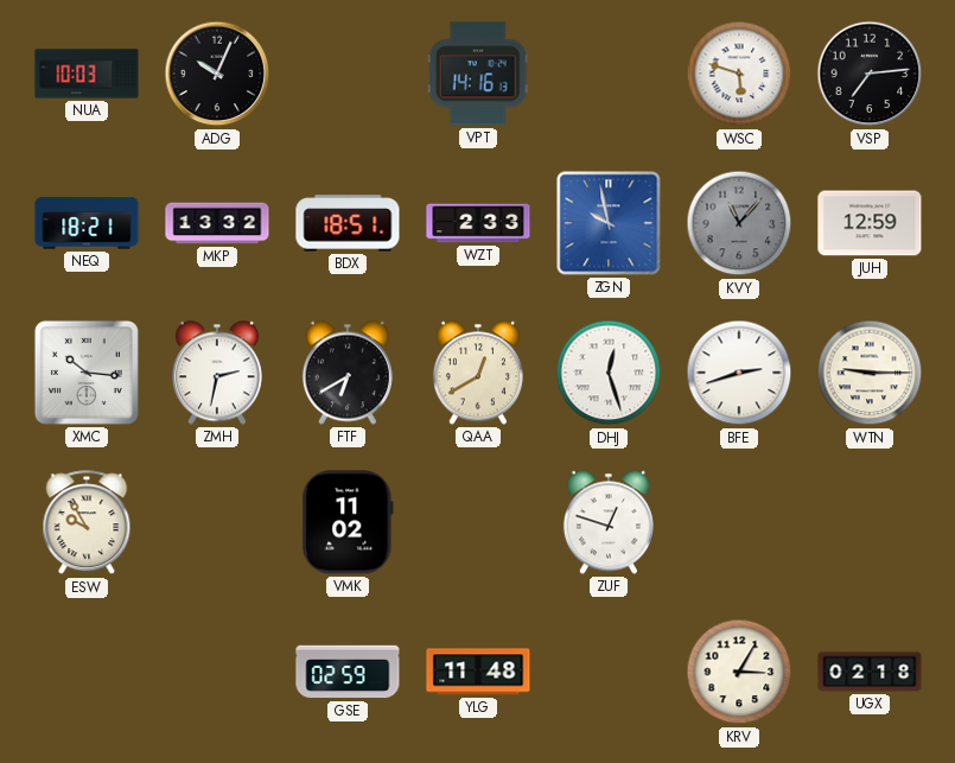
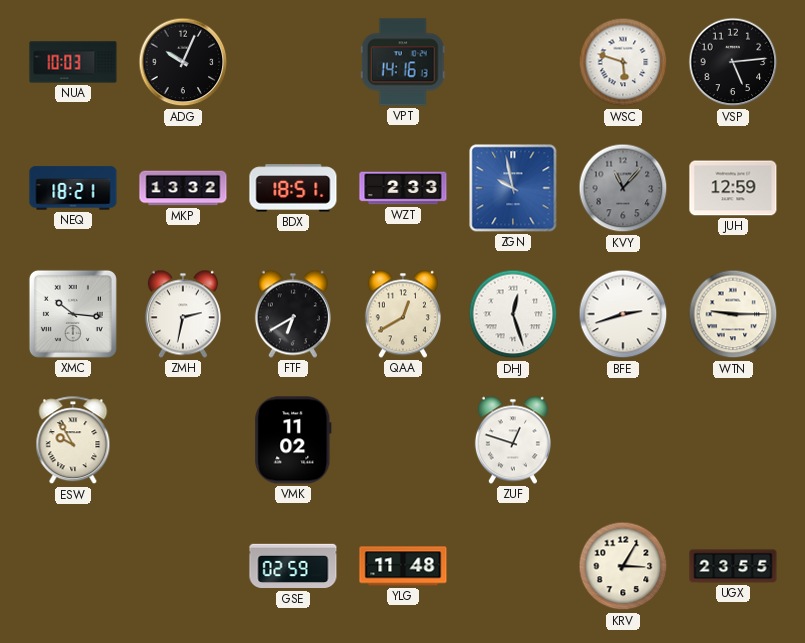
VSP: 7:14 -> 5:14
UGX: 02:18 -> 23:55
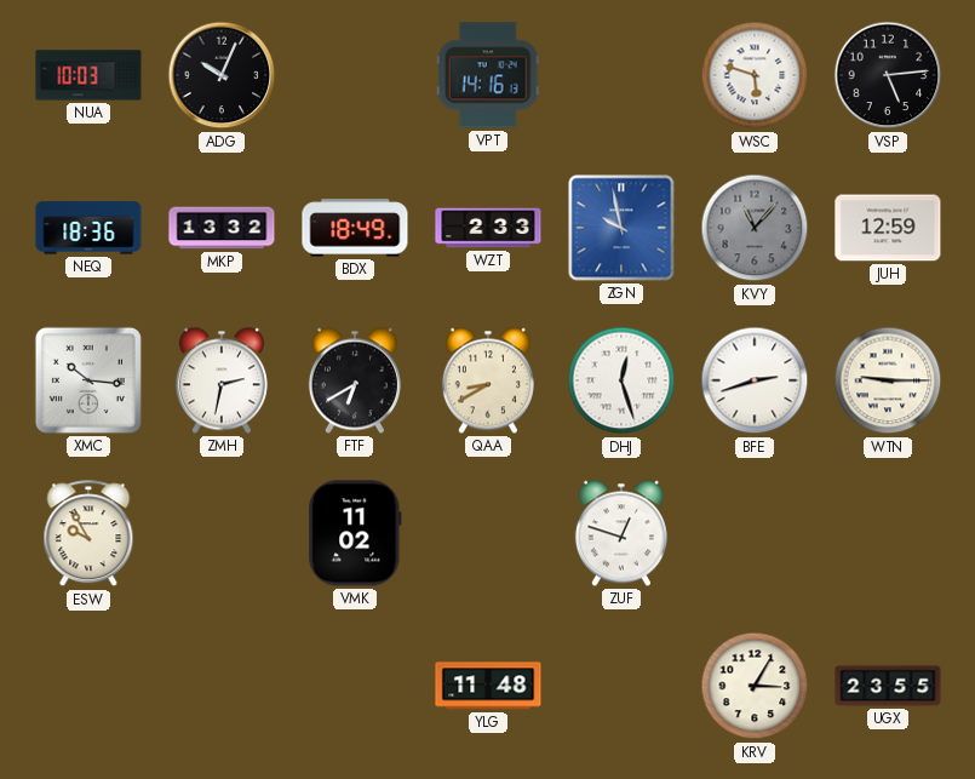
NEQ: 18:21 -> 18:36
BDX: 18:51 -> 18:49
QAA: 12:40 -> 8:40
GSE: 02:59 -> none
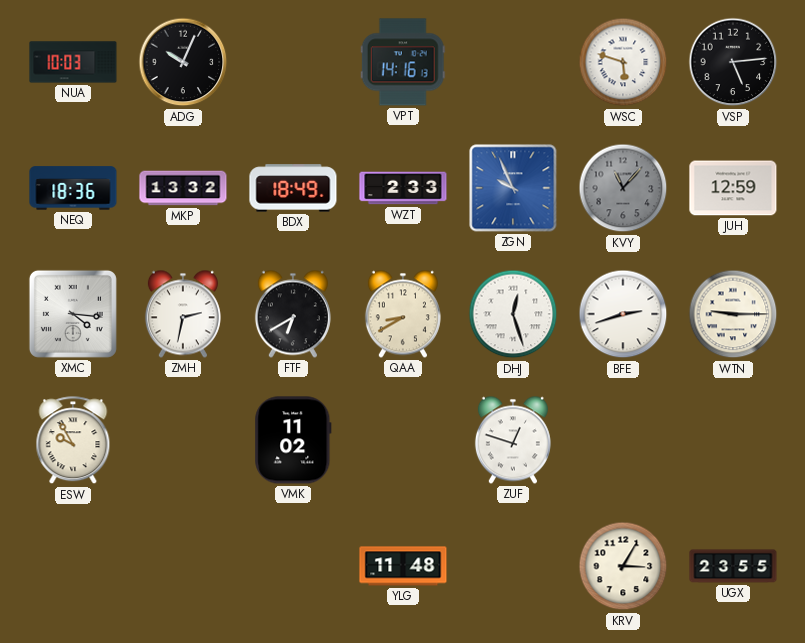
ZGN: 9:58 -> 9:56
XMC: 10:16 -> 4:16
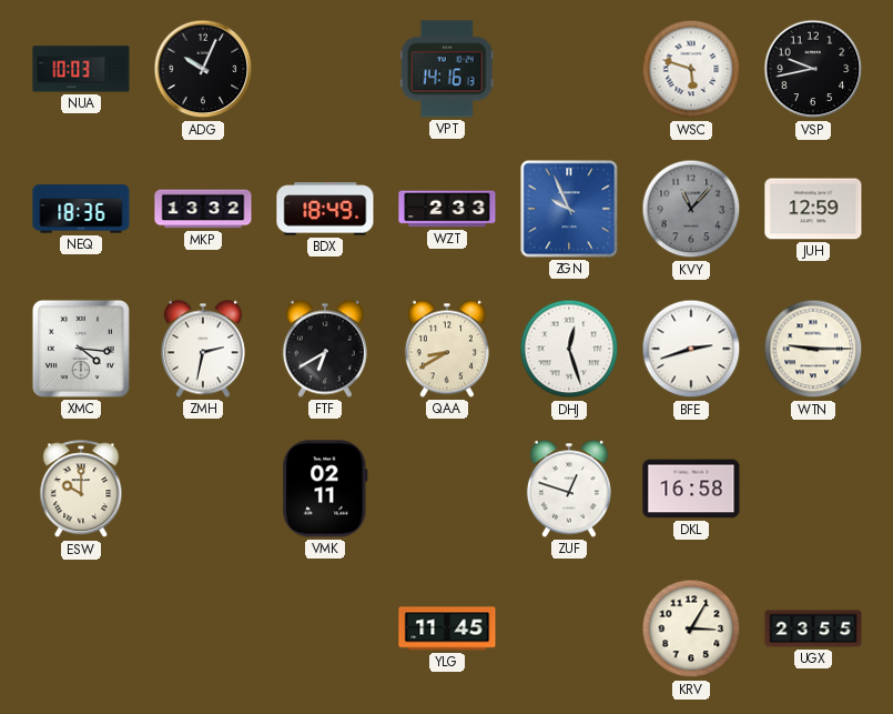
VSP: 5:14 -> 9:43
ESW: 9:55 -> 10:00
VMK: 11:02 -> 02:11
DKL: none -> 16:58
YLG: 11:48 -> 11:45
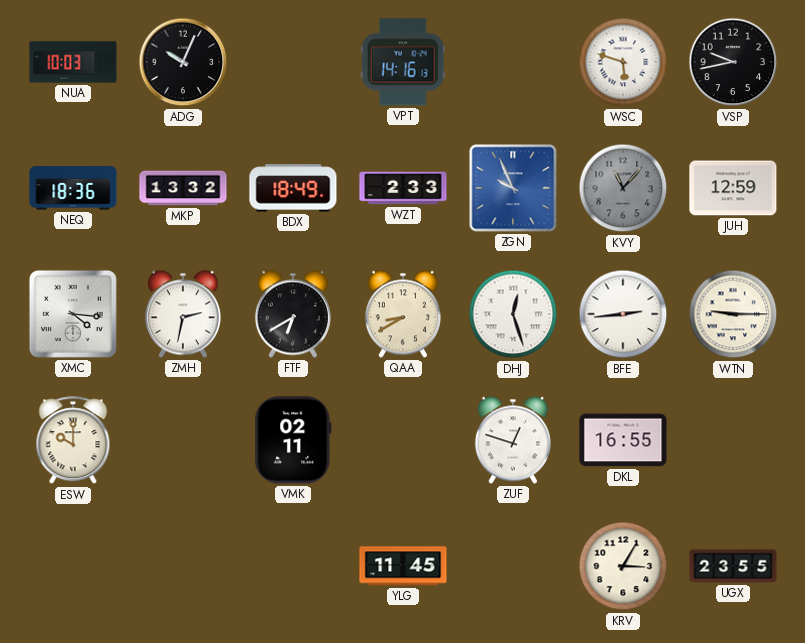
BFE: 2:42 -> 2:44
DKL: 16:58 -> 16:55
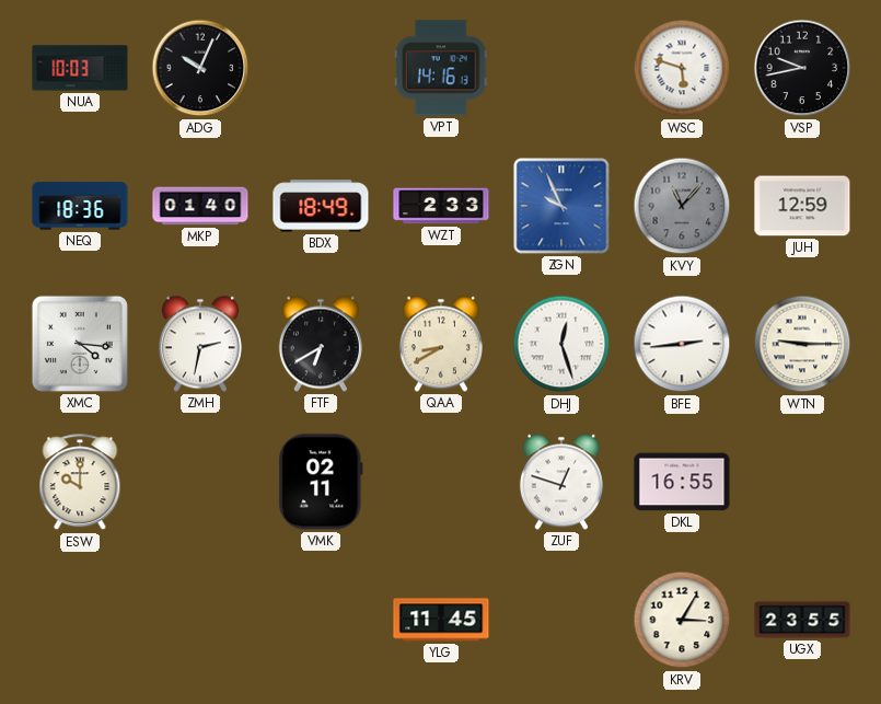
MKP: 13:32 -> 01:40
